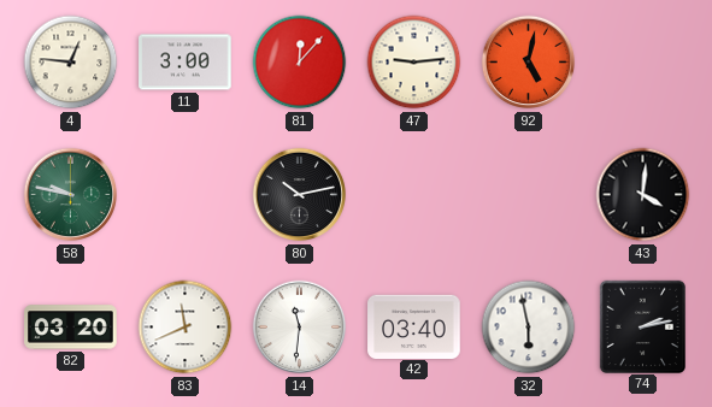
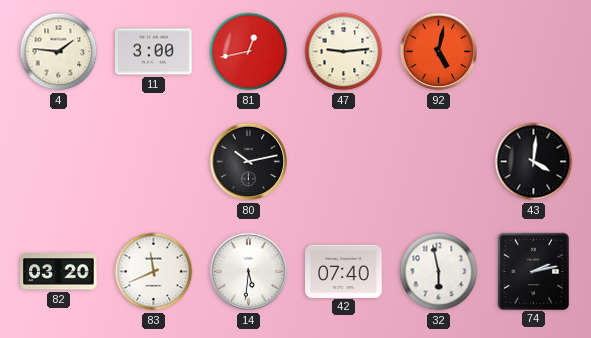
4: 12:46 -> 1:46
81: 12:07 -> 12:43
58: 9:47 -> none
14: 11:31 -> 5:31
42: 03:40 -> 07:40
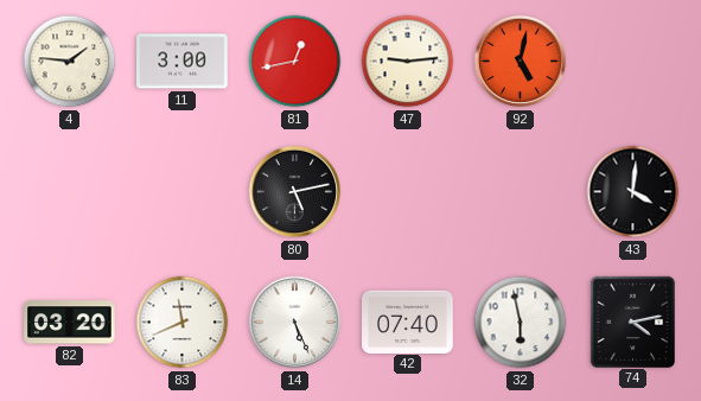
80: 10:13 -> 5:13
14: 5:31 -> 5:26
74: 2:13 -> 4:13
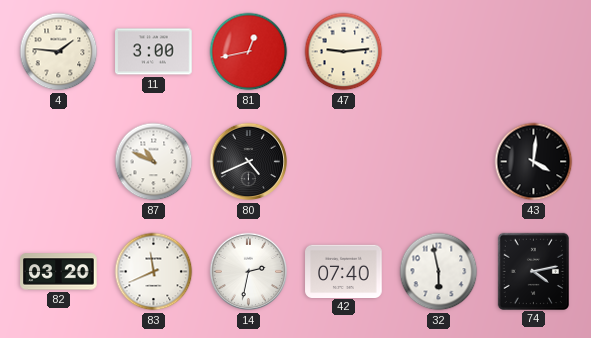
92: 5:02 -> none
87: none -> 10:49
80: 5:13 -> 4:41
14: 5:26 -> 2:32
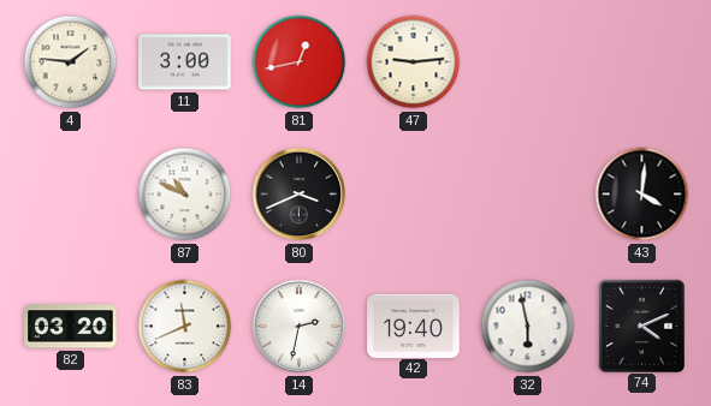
80: 4:41 -> 3:41
42: 07:40 -> 19:40
74: 4:13 -> 4:11
